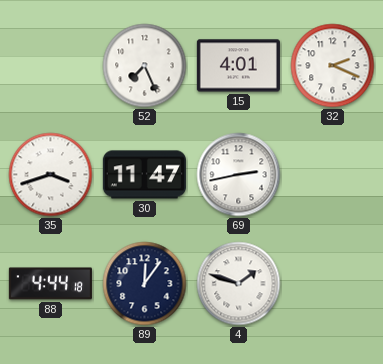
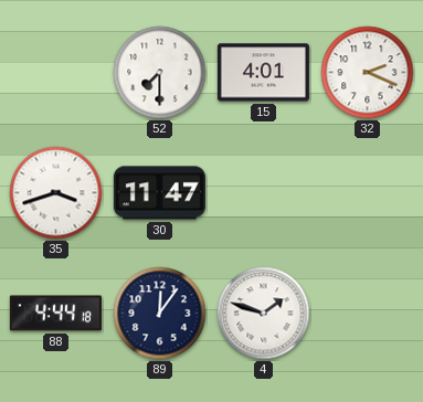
52: 7:26 -> 7:30
69: 2:43 -> none
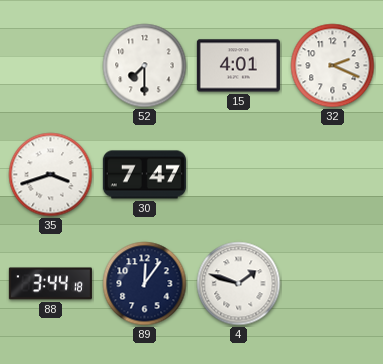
30: 11:47 -> 7:47
88: 4:44 -> 3:44
